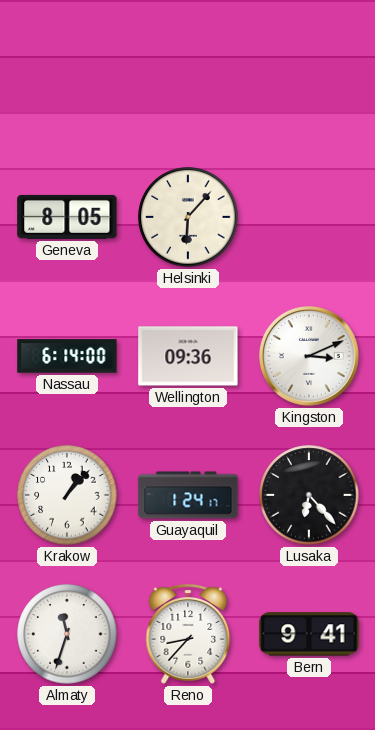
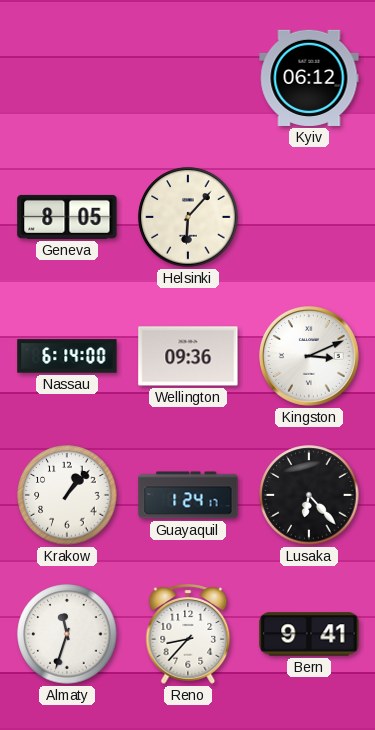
Kyiv: none -> 06:12
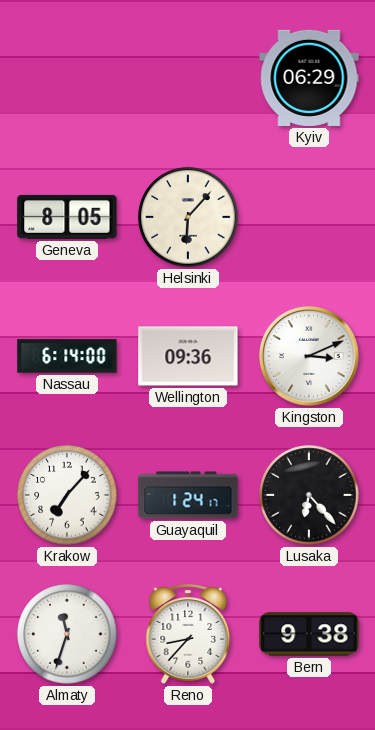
Kyiv: 06:12 -> 06:29
Krakow: 1:07 -> 7:07
Bern: 9:41 -> 9:38
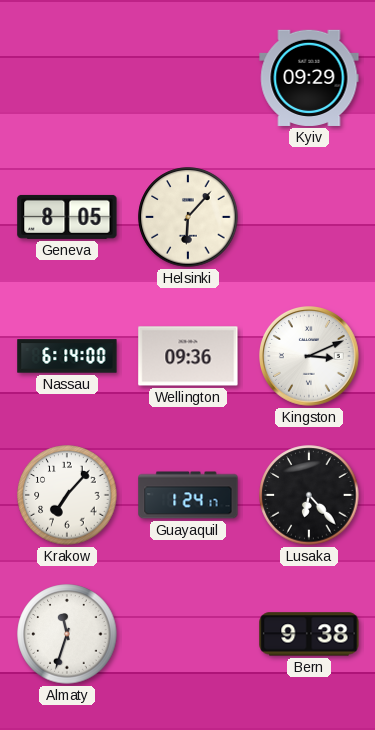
Kyiv: 06:29 -> 09:29
Reno: 8:37 -> none
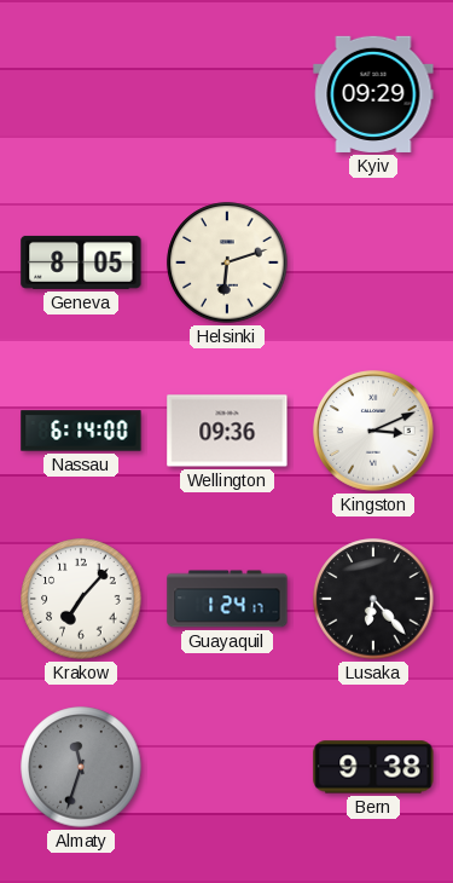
Helsinki: 6:07 -> 6:12
Almaty dial: white -> grey
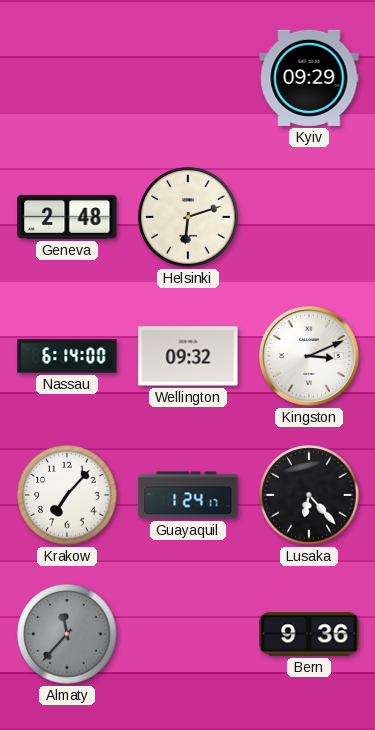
Geneva: 8:05 -> 2:48
Wellington: 09:36 -> 09:32
Almaty: 11:33 -> 11:37
Bern: 9:38 -> 9:36
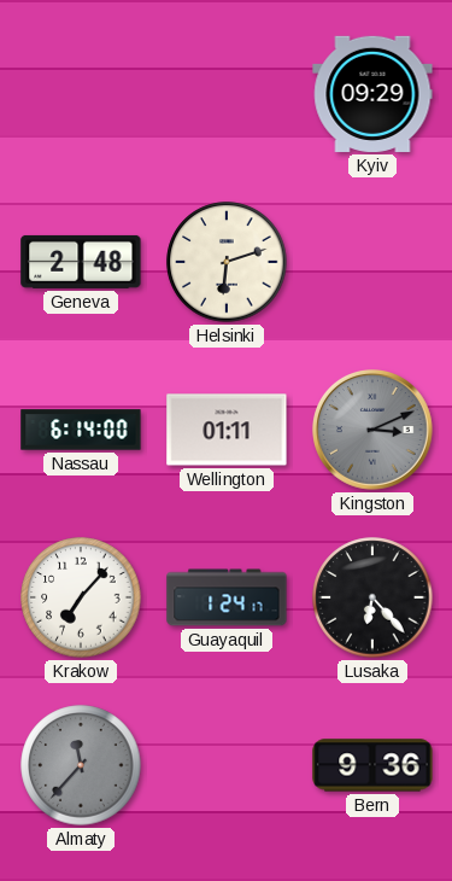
Wellington: 09:32 -> 01:11
Kingston dial: white -> grey
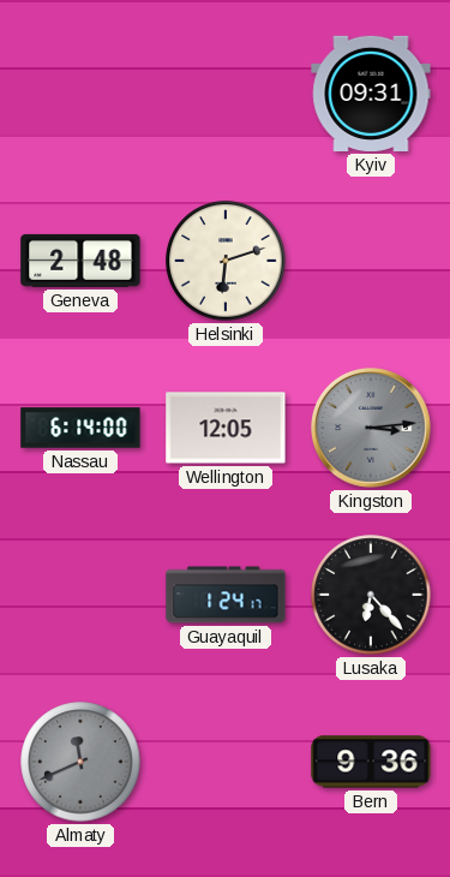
Kyiv: 09:29 -> 09:31
Wellington: 01:11 -> 12:05
Kingston: 3:11 -> 3:14
Krakow: 7:07 -> none
Almaty: 11:37 -> 11:41
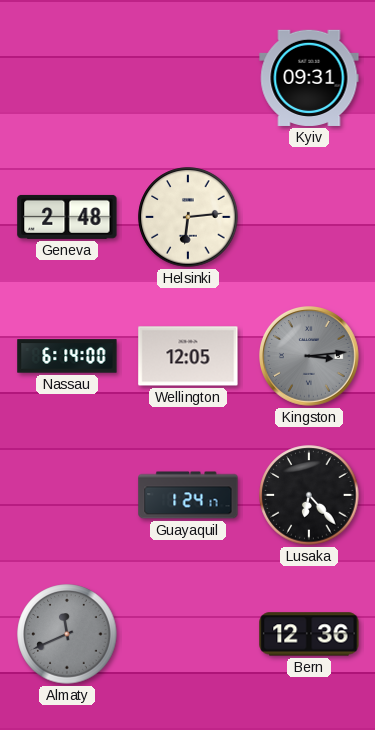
Helsinki: 6:12 -> 6:14
Bern: 9:36 -> 12:36
